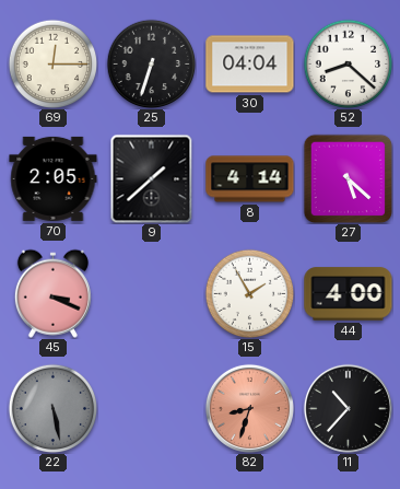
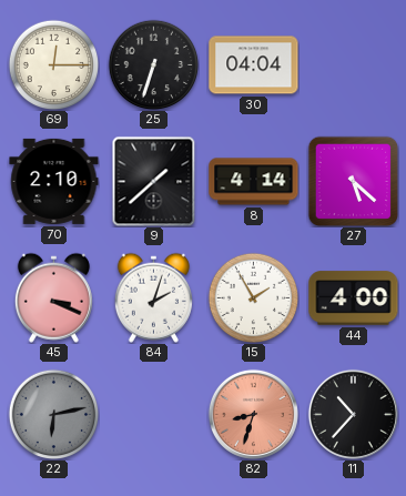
52: 8:22 -> none
70: 2:05 -> 2:10
84: none -> 2:03
22: 5:28 -> 6:13
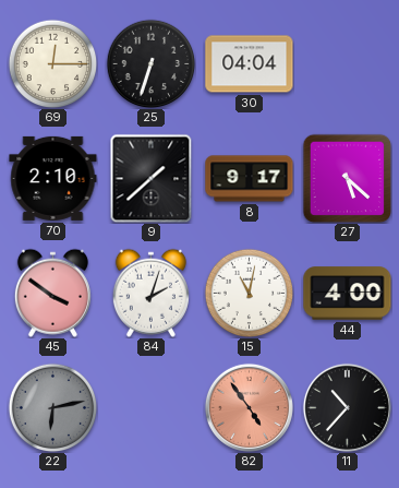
8: 4:14 -> 9:17
45: 3:19 -> 3:51
15: 1:55 -> 11:02
82: 8:33 -> 4:54
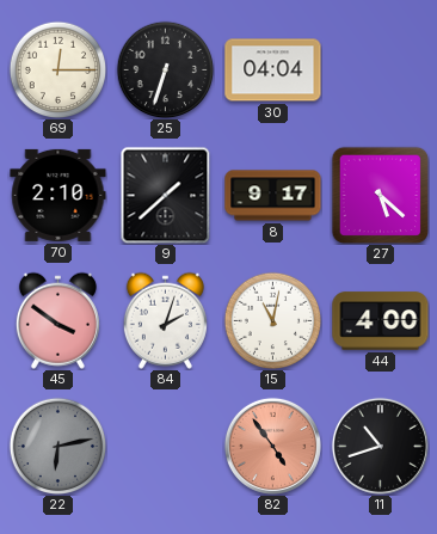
11: 10:37 -> 10:42
